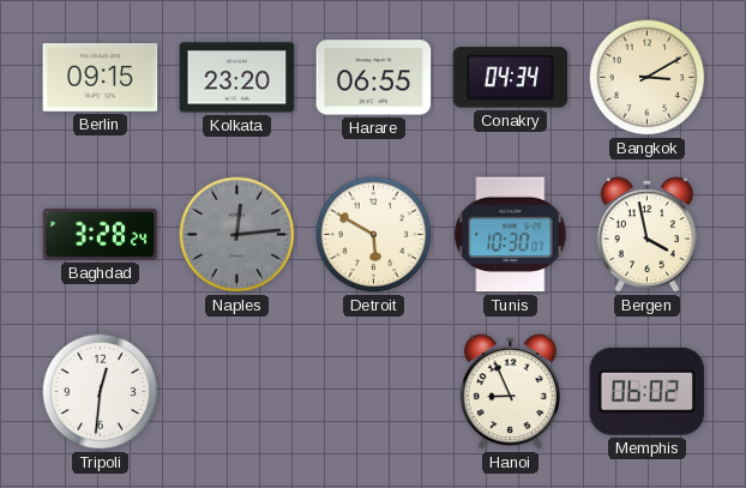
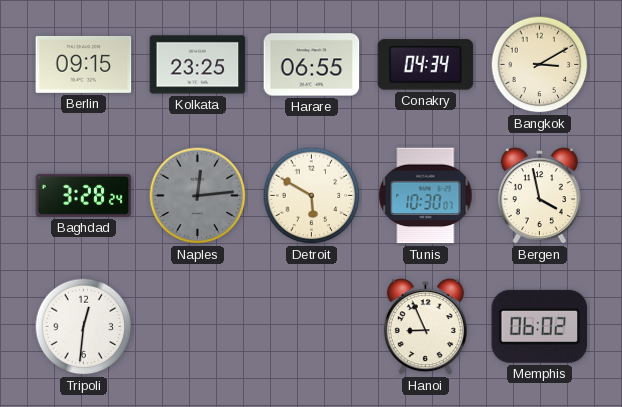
Kolkata: 23:20 -> 23:25
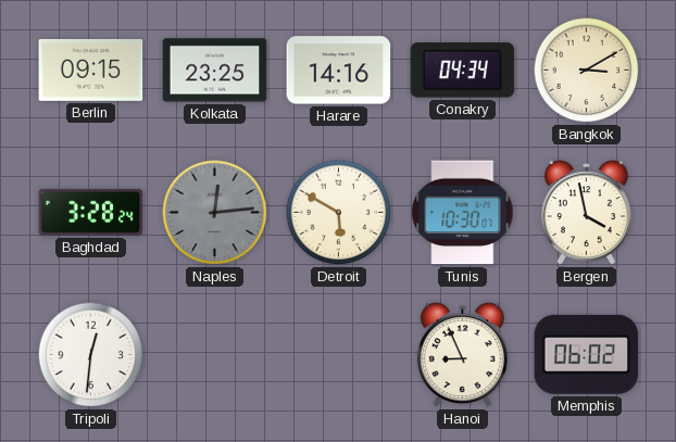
Harare: 06:55 -> 14:16
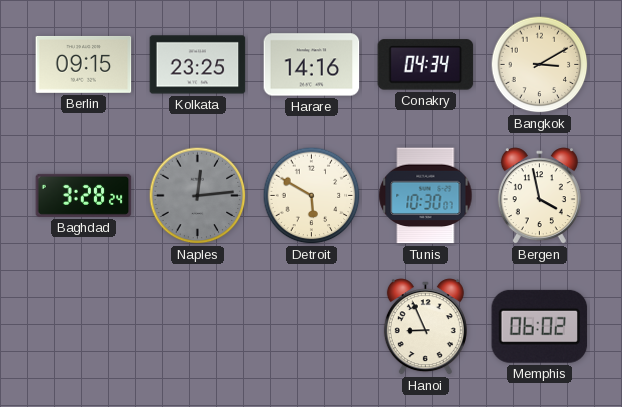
Tripoli: 12:31 -> none
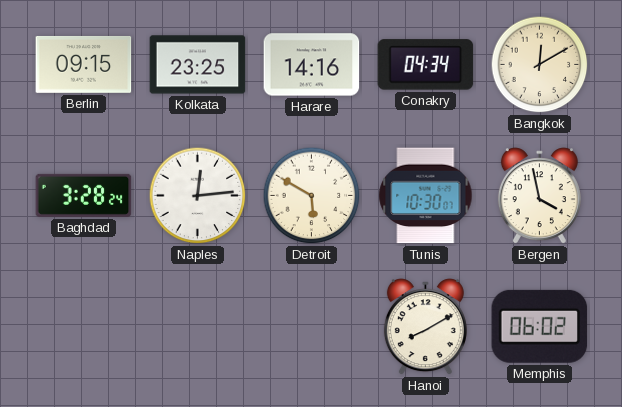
Bangkok: 3:10 -> 12:10
Naples dial: grey -> white
Hanoi: 8:56 -> 8:10
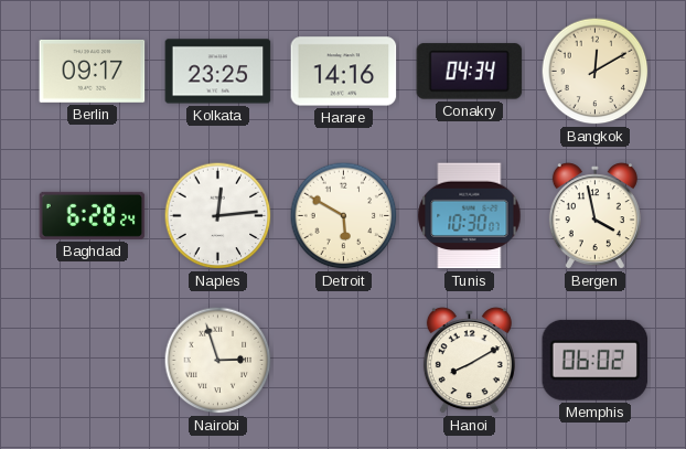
Berlin: 09:15 -> 09:17
Baghdad: 3:28 -> 6:28
Nairobi: none -> 2:57
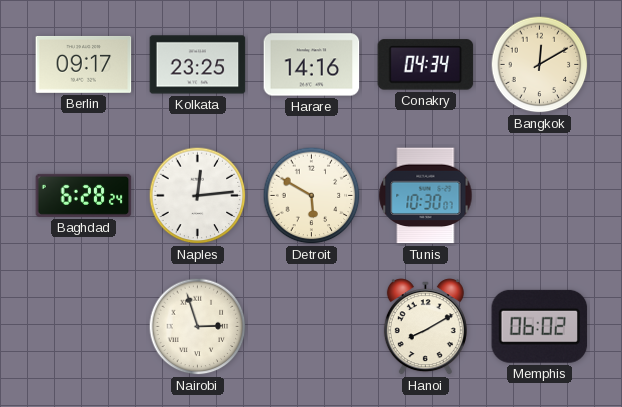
Bergen: 3:58 -> none
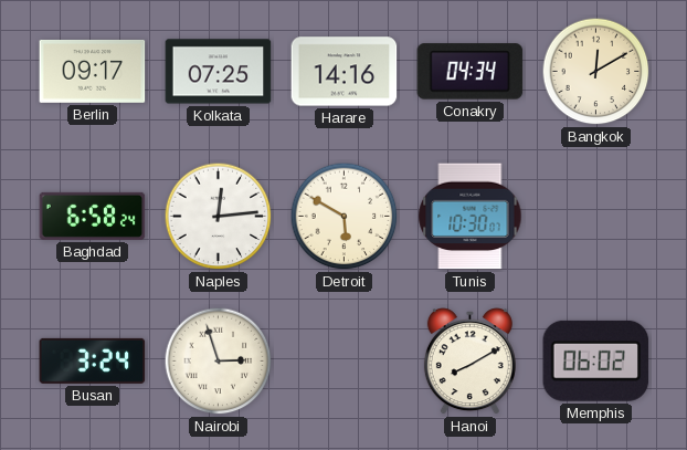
Kolkata: 23:25 -> 07:25
Baghdad: 6:28 -> 6:58
Busan: none -> 3:24
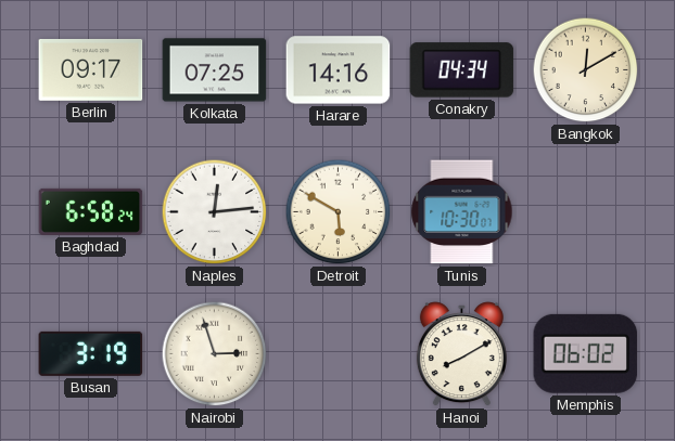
Busan: 3:24 -> 3:19
